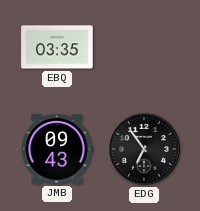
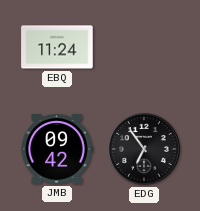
EBQ: 03:35 -> 11:24
JMB: 09:43 -> 09:42
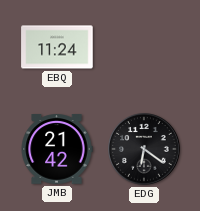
JMB: 09:42 -> 21:42
EDG: 6:54 -> 6:21
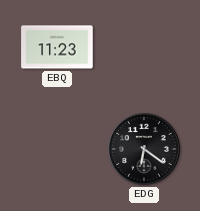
EBQ: 11:24 -> 11:23
JMB: 21:42 -> none
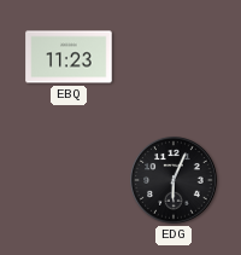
EDG: 6:21 -> 6:04
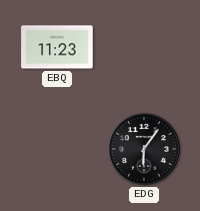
EDG: 6:04 -> 6:06
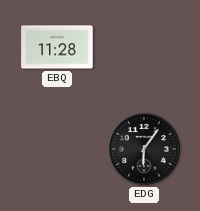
EBQ: 11:23 -> 11:28
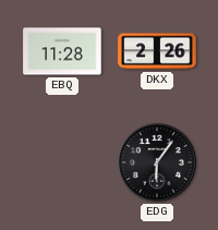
DKX: none -> 2:26
